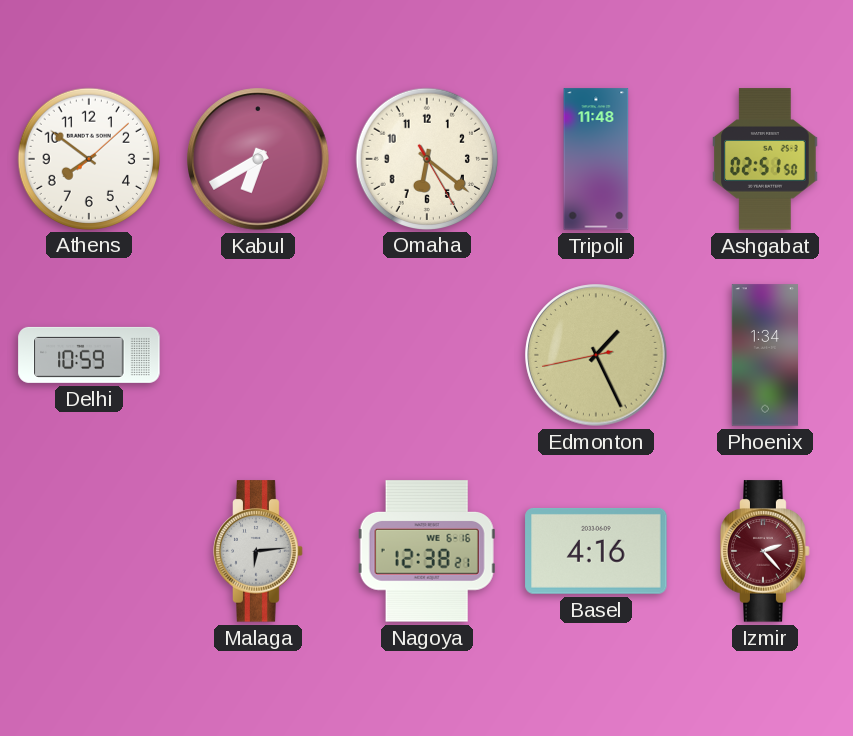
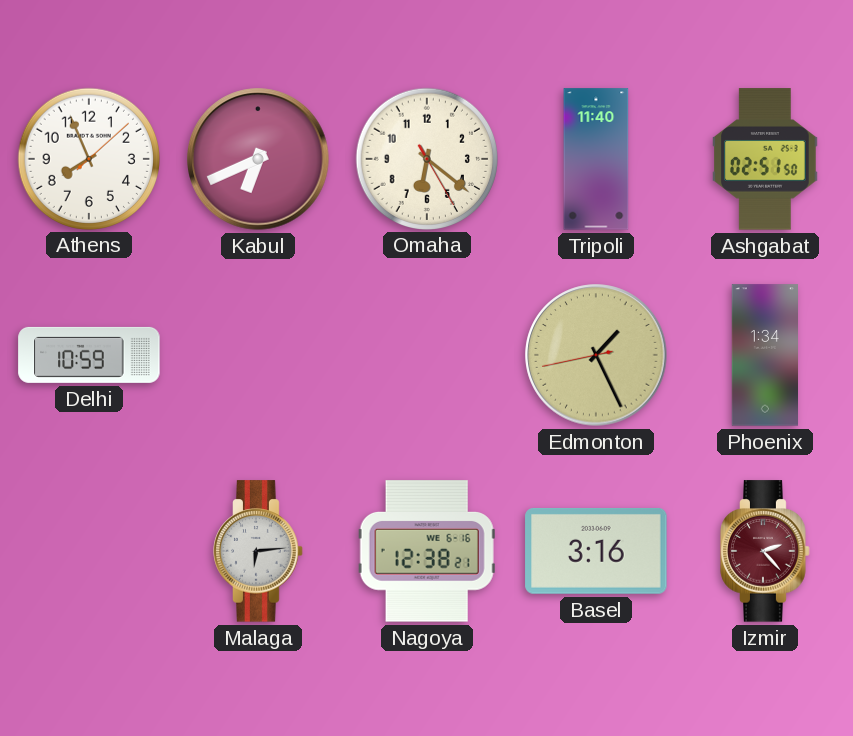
Athens: 7:51 -> 7:56
Kabul: 6:40 -> 6:41
Tripoli: 11:48 -> 11:40
Basel: 4:16 -> 3:16
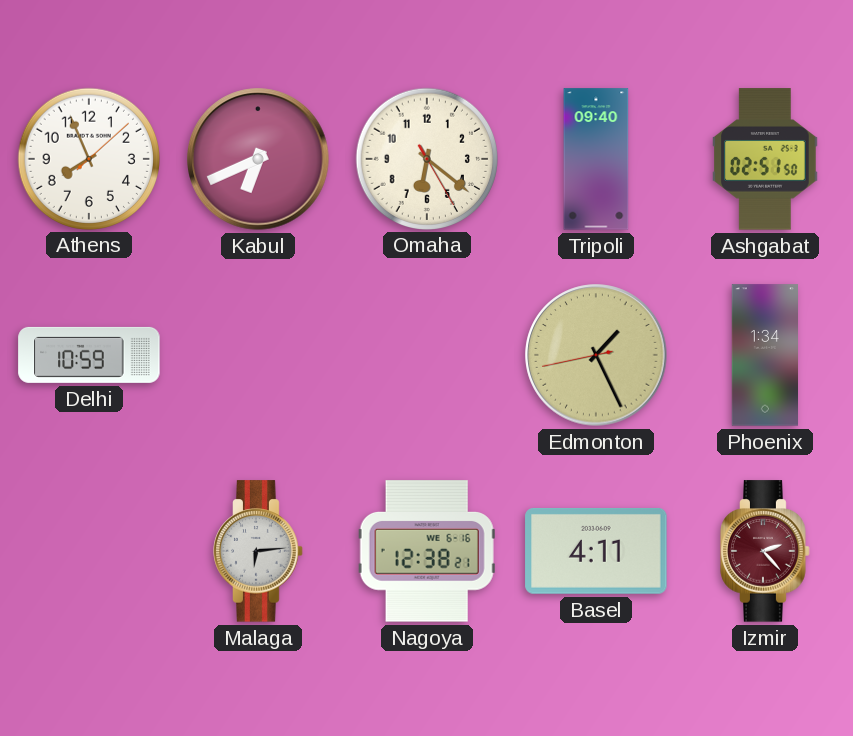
Tripoli: 11:40 -> 09:40
Basel: 3:16 -> 4:11
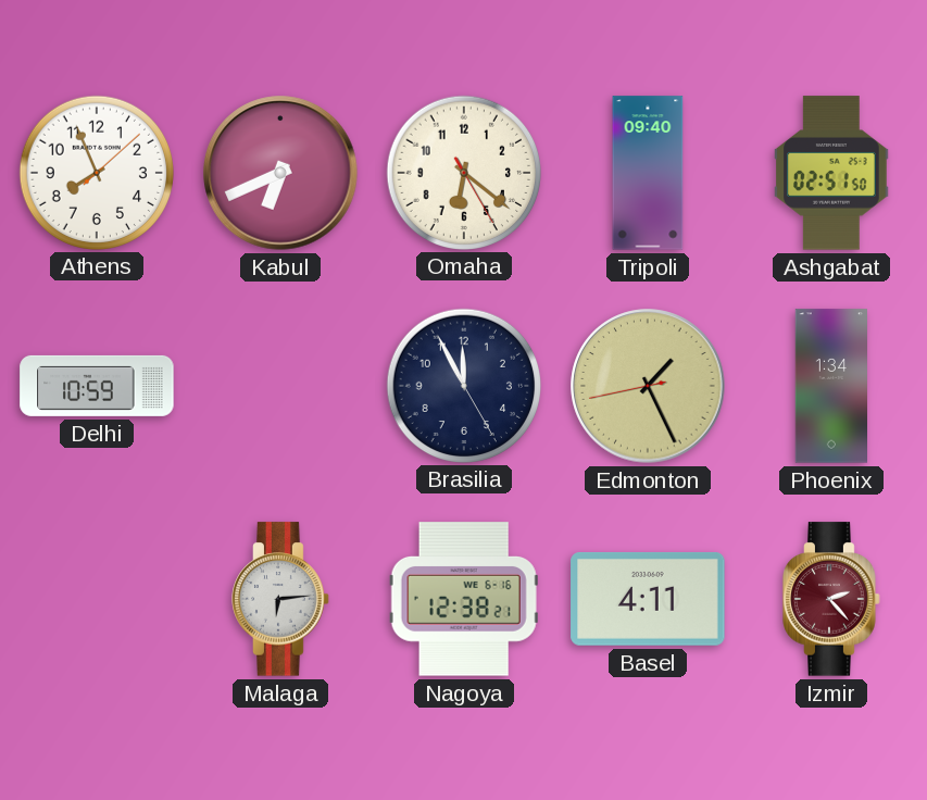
Brasilia: none -> 11:55
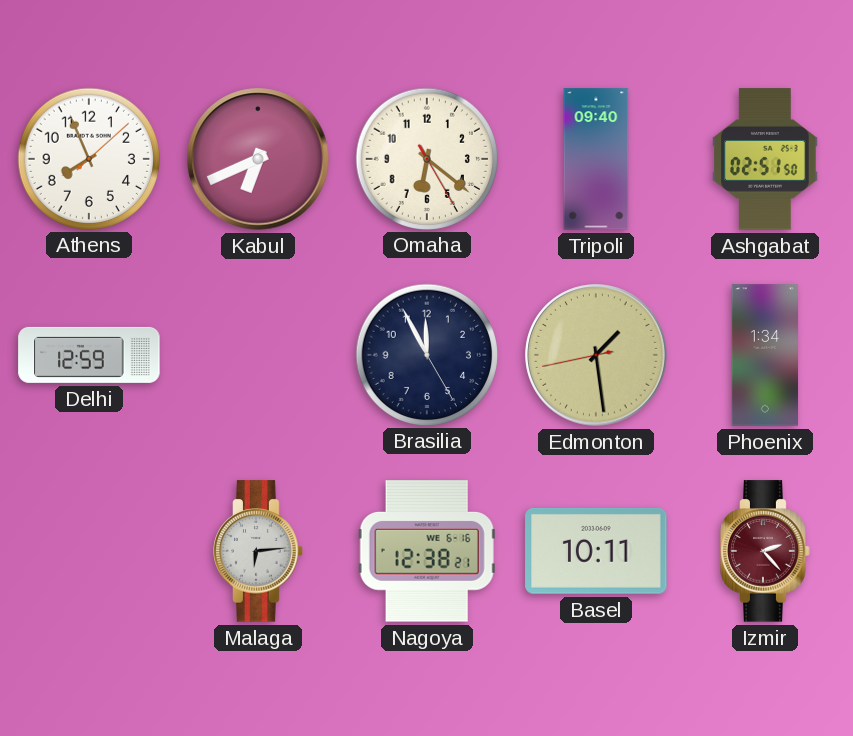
Delhi: 10:59 -> 12:59
Edmonton: 1:25 -> 1:28
Basel: 4:11 -> 10:11
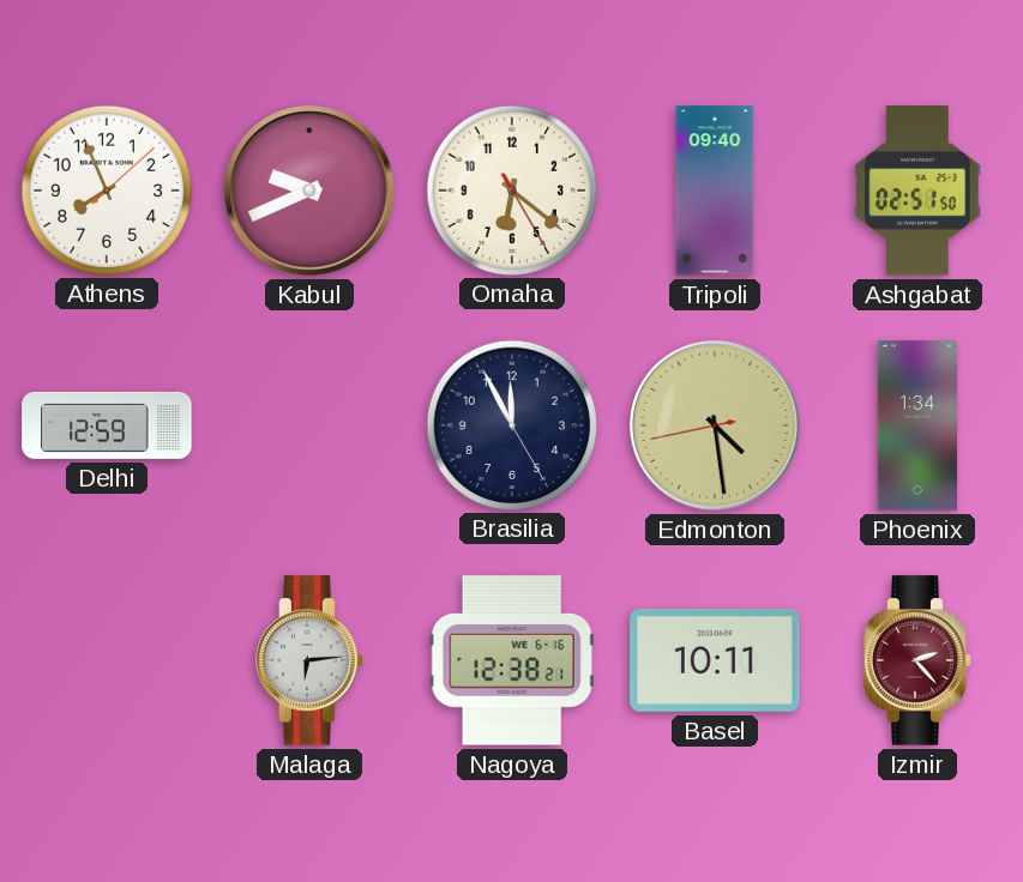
Kabul: 6:41 -> 9:41
Edmonton: 1:28 -> 4:28
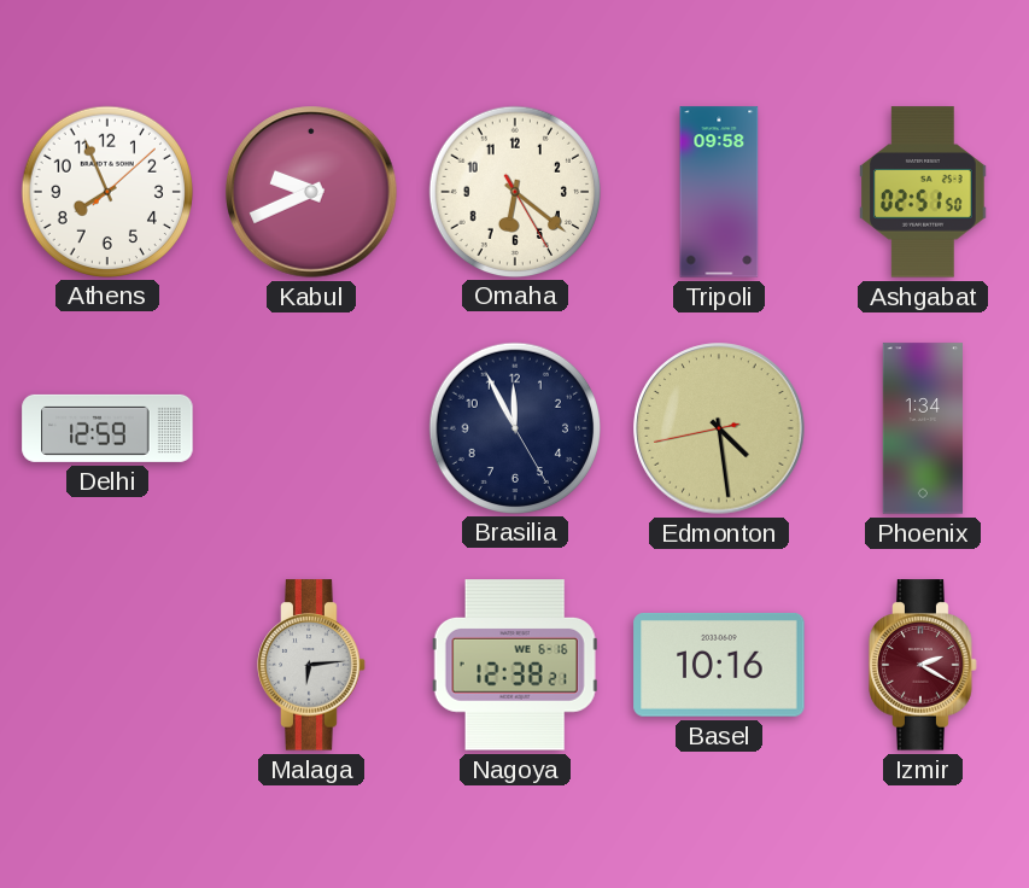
Tripoli: 09:40 -> 09:58
Basel: 10:11 -> 10:16
Izmir: 2:23 -> 2:20
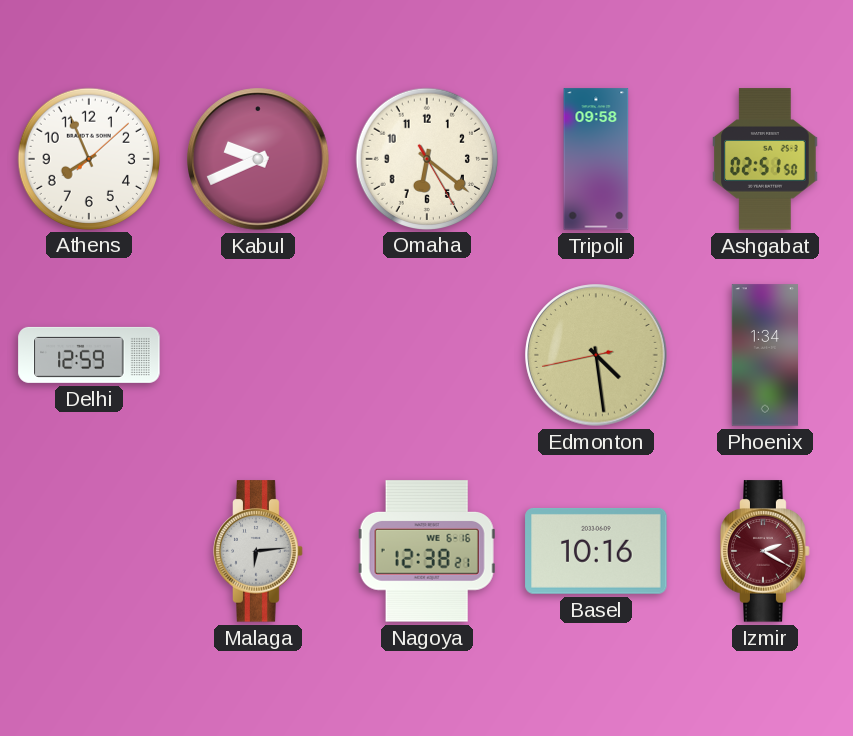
Brasilia: 11:55 -> none
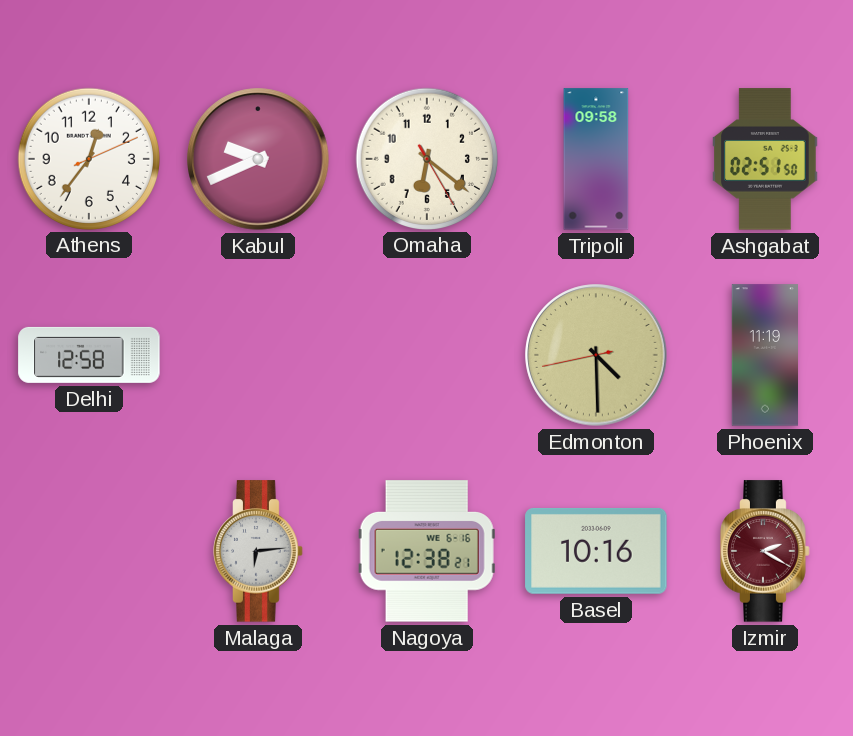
Athens: 7:56 -> 12:36
Delhi: 12:59 -> 12:58
Edmonton: 4:28 -> 4:29
Phoenix: 1:34 -> 11:19
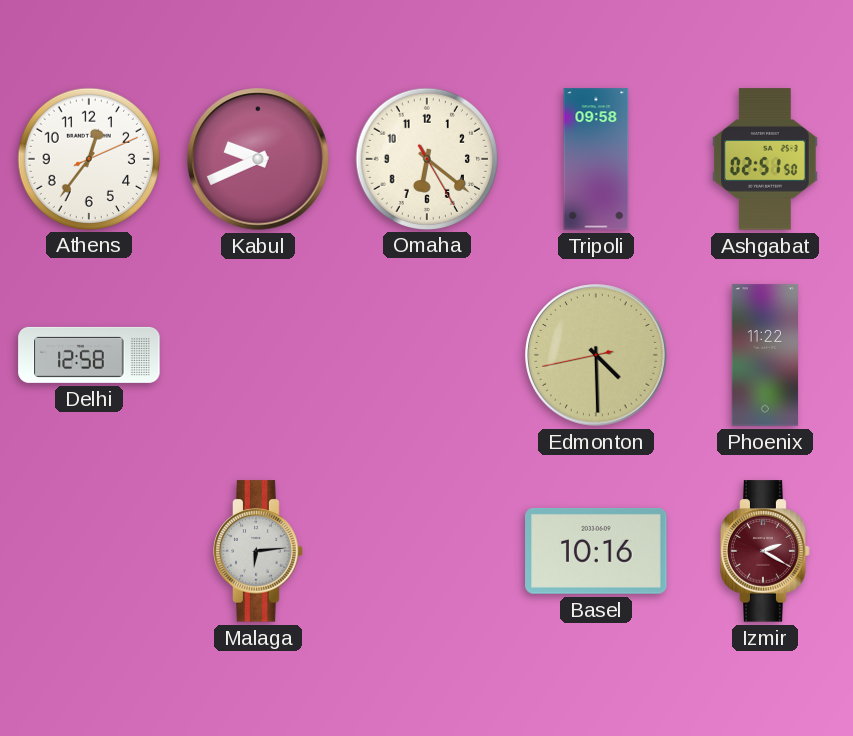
Phoenix: 11:19 -> 11:22
Nagoya: 12:38 -> none
